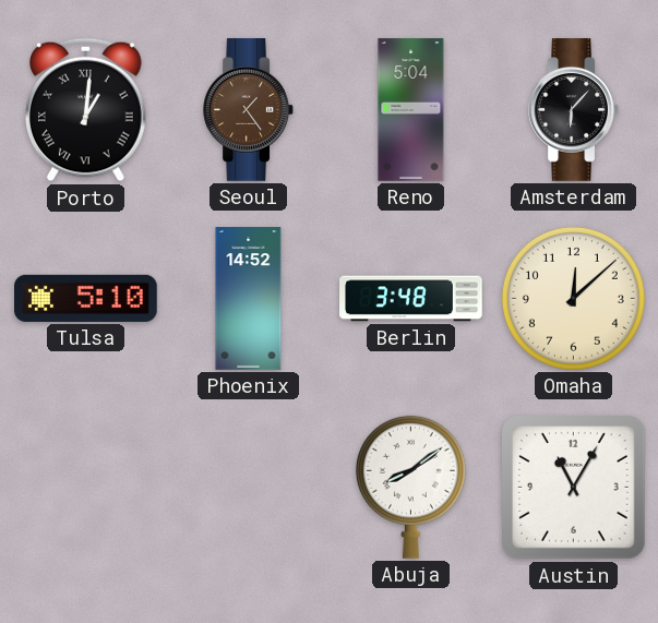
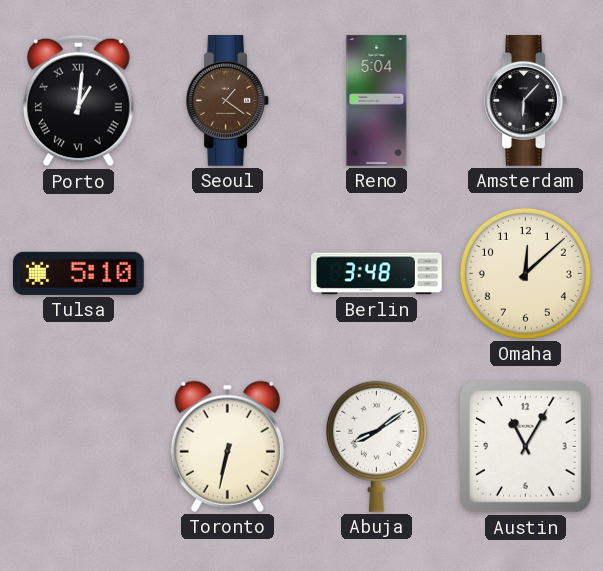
Seoul: 1:24 -> 1:21
Phoenix: 14:52 -> none
Toronto: none -> 6:32
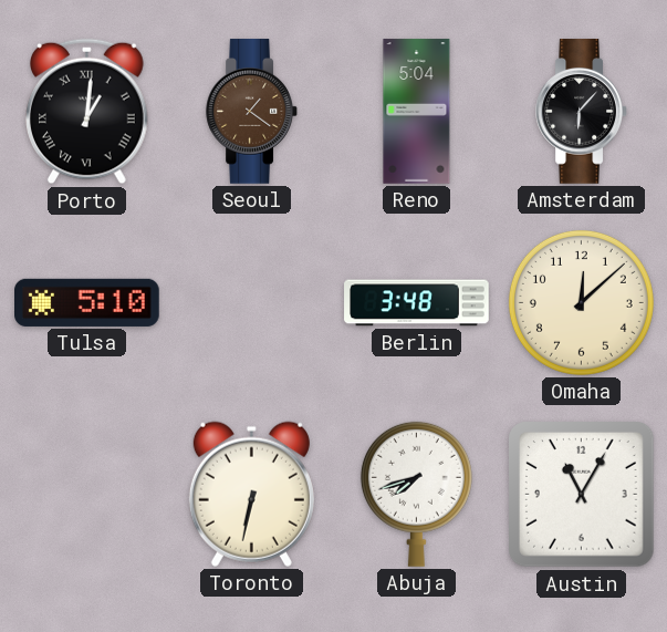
Abuja: 8:09 -> 7:42
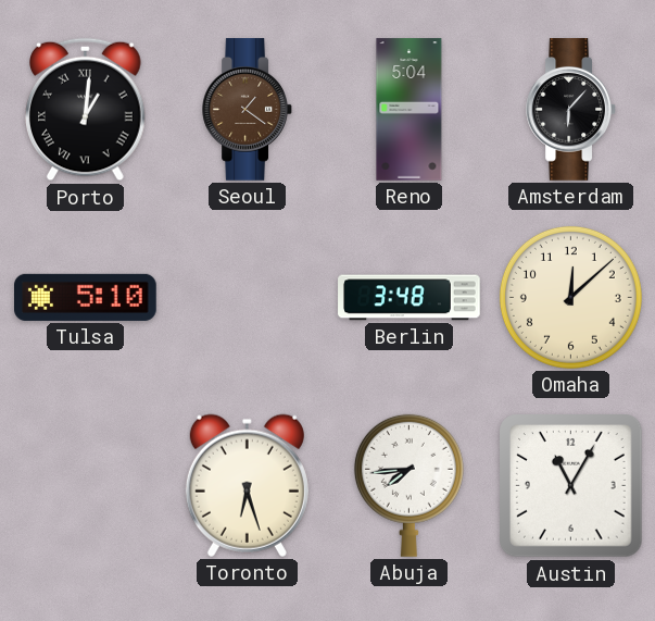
Toronto: 6:32 -> 6:27
Abuja: 7:42 -> 7:44
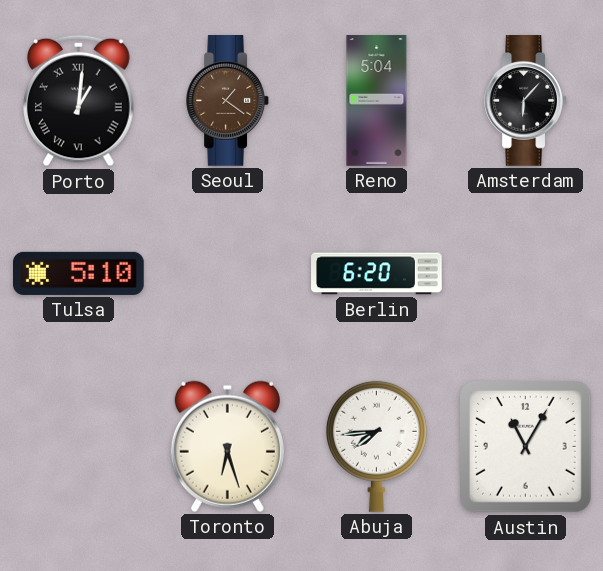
Berlin: 3:48 -> 6:20
Omaha: 12:08 -> none
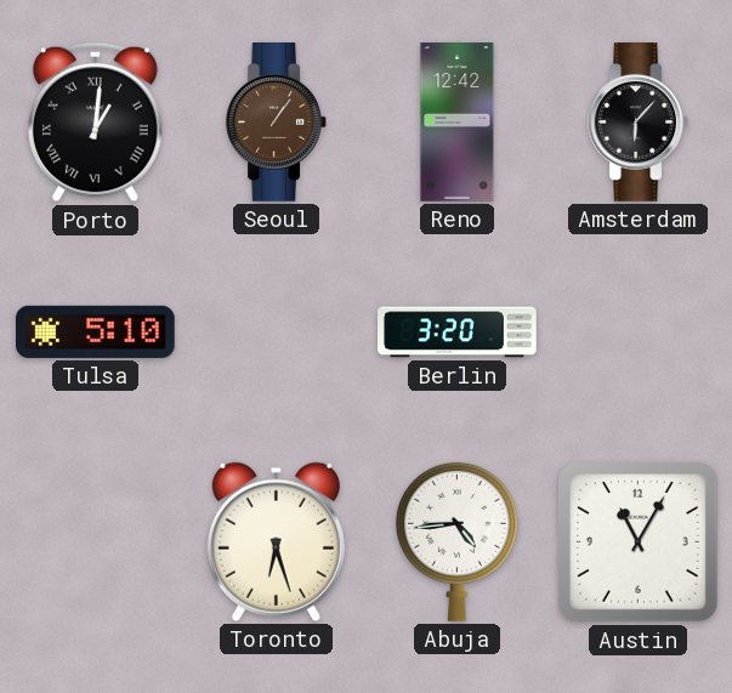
Seoul: 1:21 -> 1:06
Reno: 5:04 -> 12:42
Berlin: 6:20 -> 3:20
Abuja: 7:44 -> 4:44
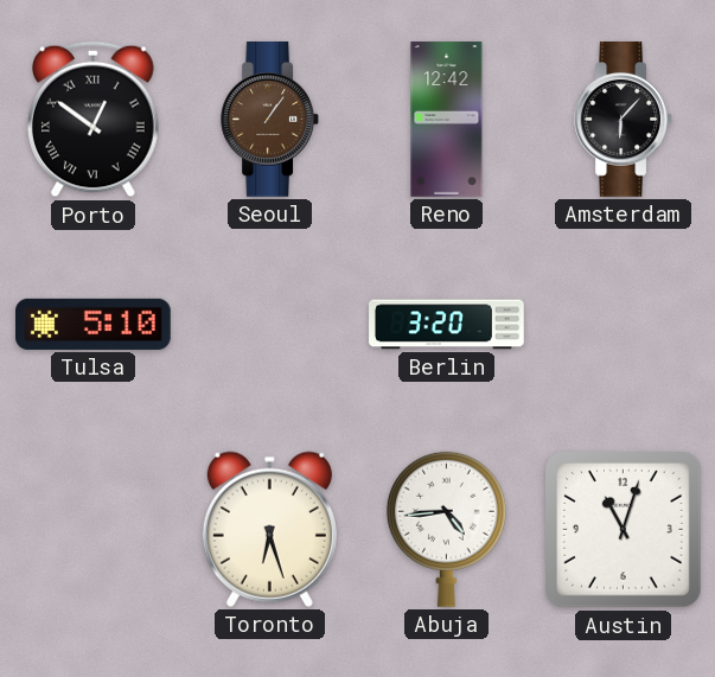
Porto: 1:01 -> 12:51
Austin: 11:05 -> 11:03
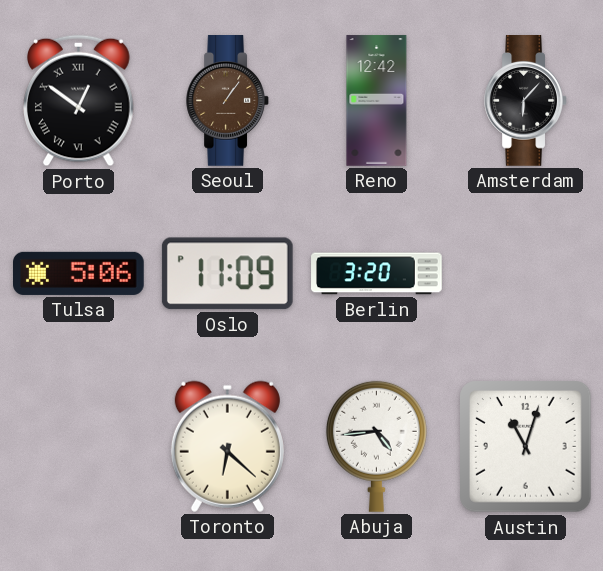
Tulsa: 5:10 -> 5:06
Oslo: none -> 11:09
Toronto: 6:27 -> 6:22
